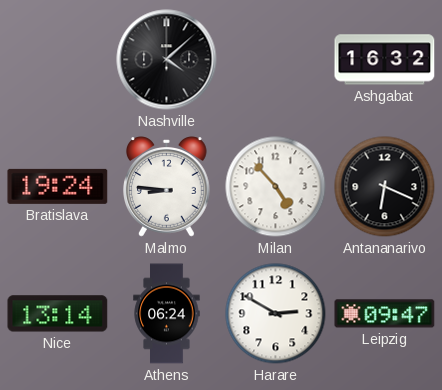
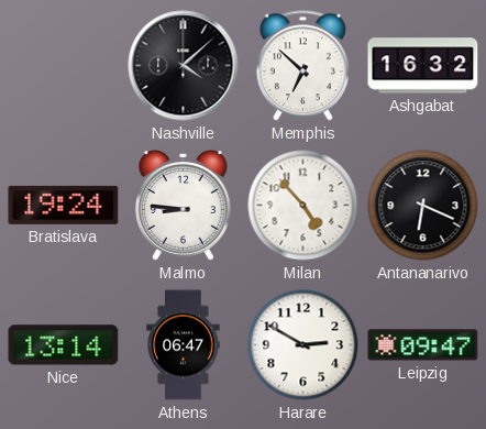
Memphis: none -> 6:52
Athens: 06:24 -> 06:47
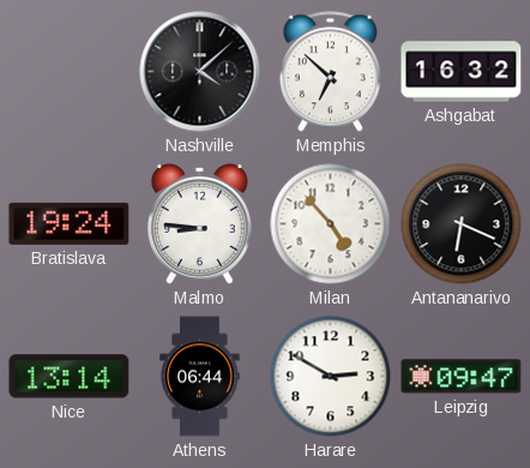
Athens: 06:47 -> 06:44
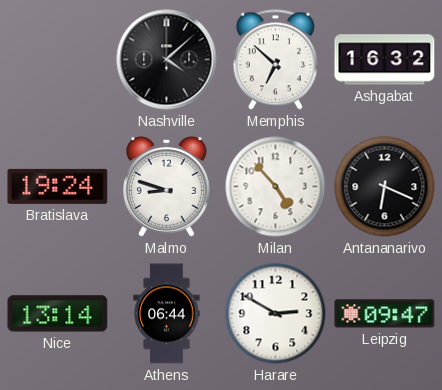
Malmo: 8:46 -> 8:48
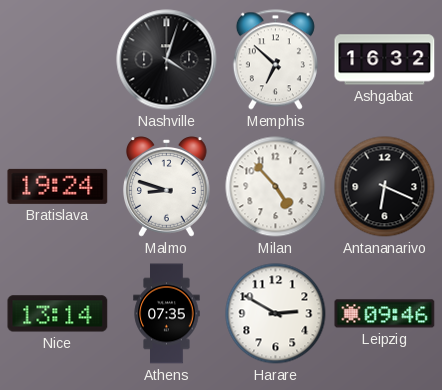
Nashville: 4:08 -> 4:03
Athens: 06:44 -> 07:35
Leipzig: 09:47 -> 09:46
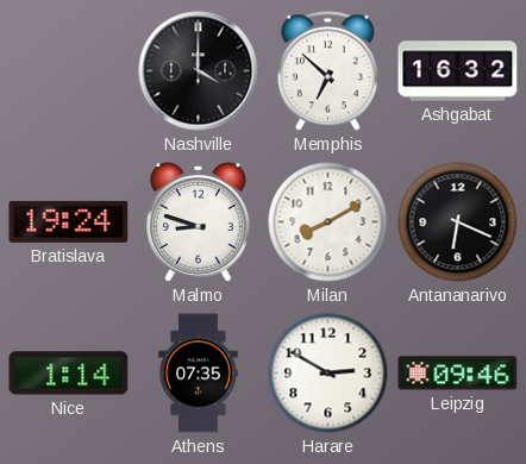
Nashville: 4:03 -> 4:00
Milan: 4:53 -> 8:10
Nice: 13:14 -> 1:14
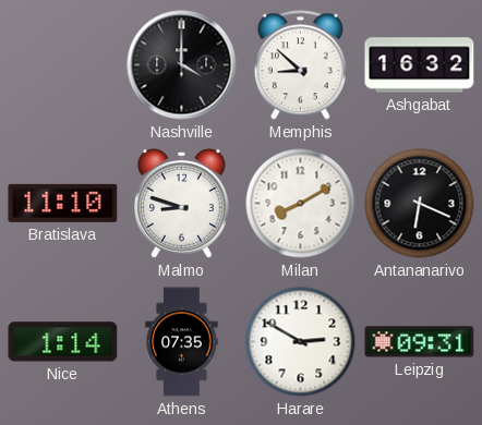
Memphis: 6:52 -> 8:52
Bratislava: 19:24 -> 11:10
Leipzig: 09:46 -> 09:31
